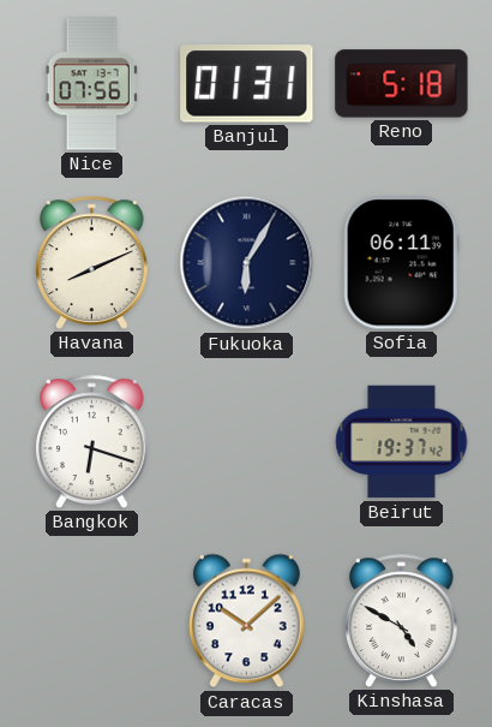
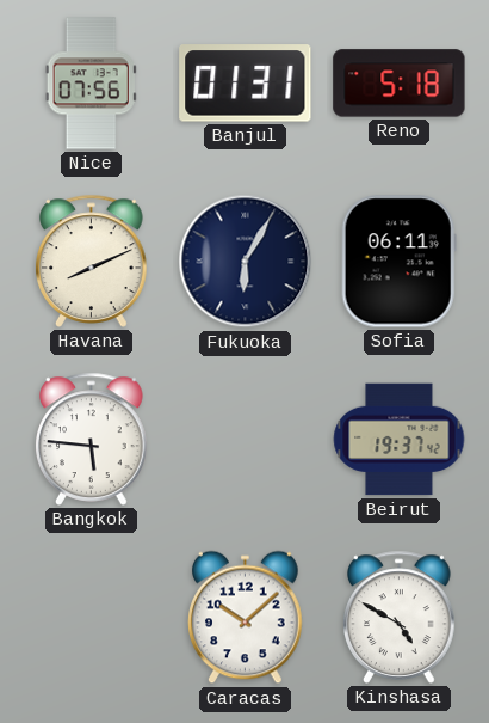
Bangkok: 6:18 -> 5:46
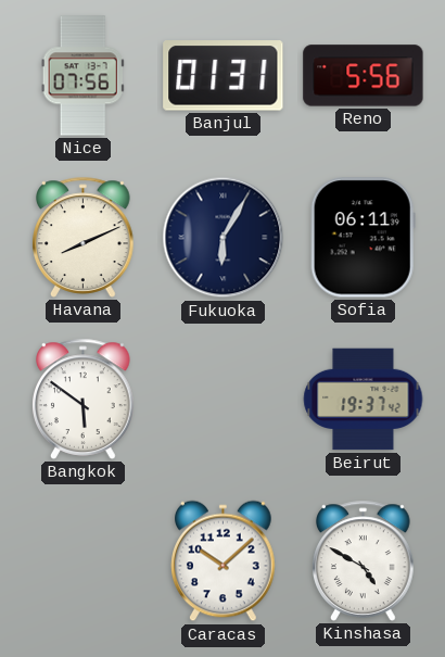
Reno: 5:18 -> 5:56
Bangkok: 5:46 -> 5:51
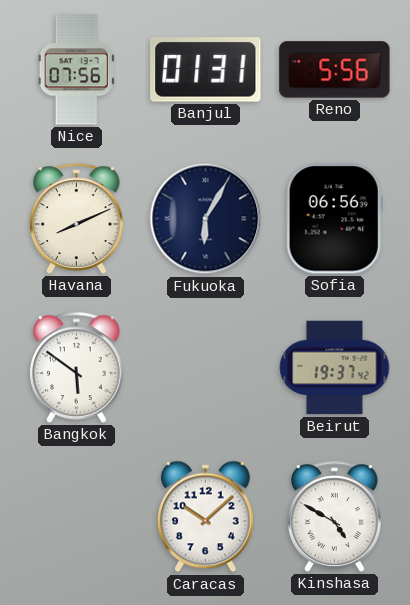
Sofia: 06:11 -> 06:56
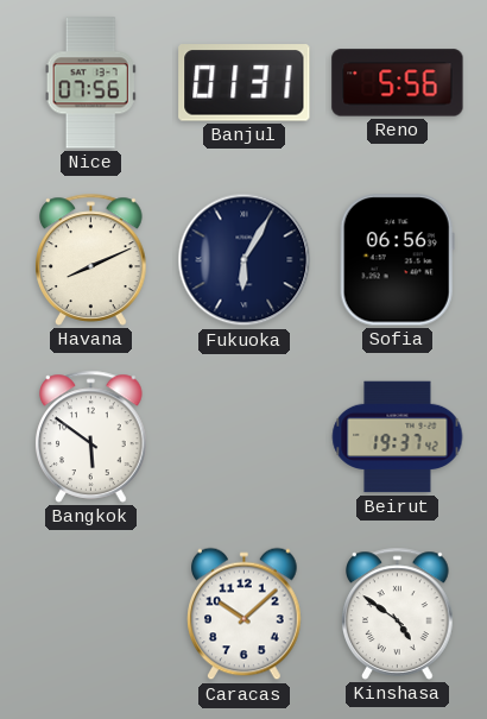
Kinshasa: 4:50 -> 4:51
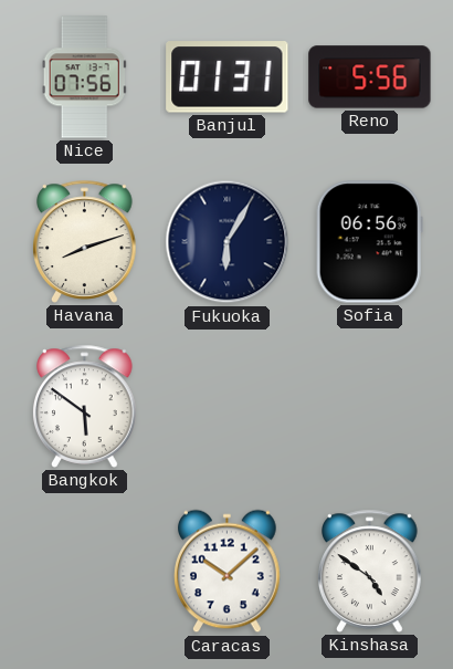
Havana: 8:11 -> 8:12
Beirut: 19:37 -> none
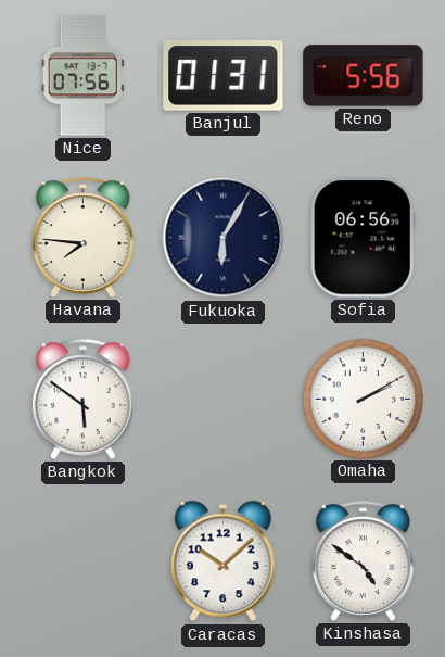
Havana: 8:12 -> 7:46
Omaha: none -> 2:10
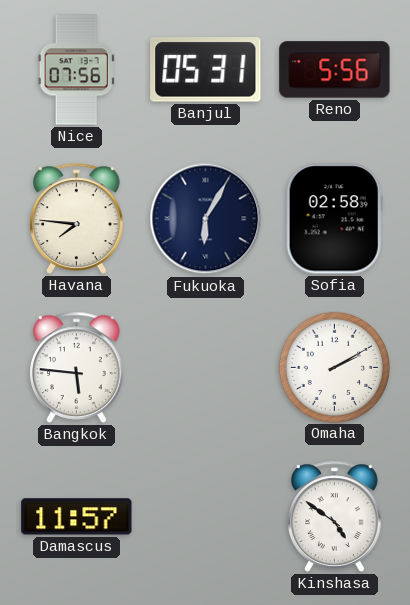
Banjul: 01:31 -> 05:31
Sofia: 06:56 -> 02:58
Bangkok: 5:51 -> 5:46
Damascus: none -> 11:57
Caracas: 10:08 -> none
